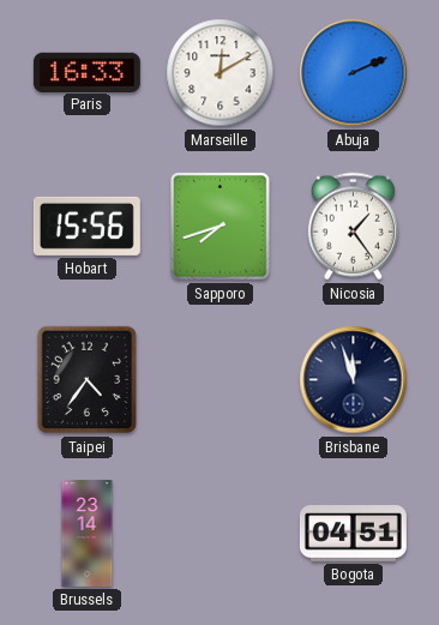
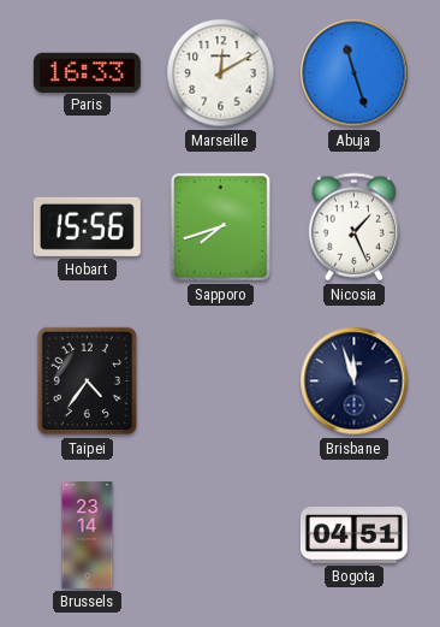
Abuja: 2:11 -> 11:27
Nicosia: 1:24 -> 1:26
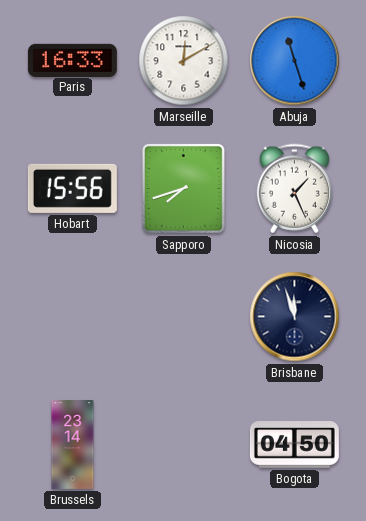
Taipei: 4:36 -> none
Bogota: 04:51 -> 04:50
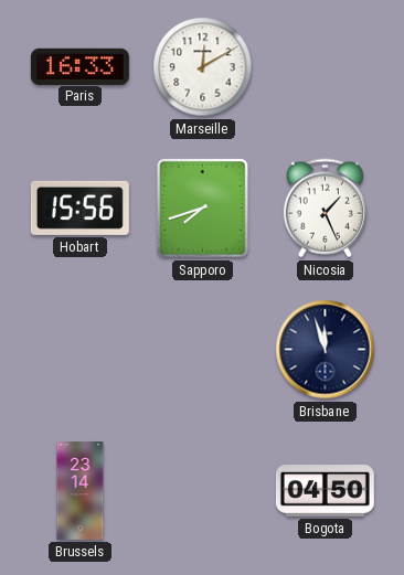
Abuja: 11:27 -> none
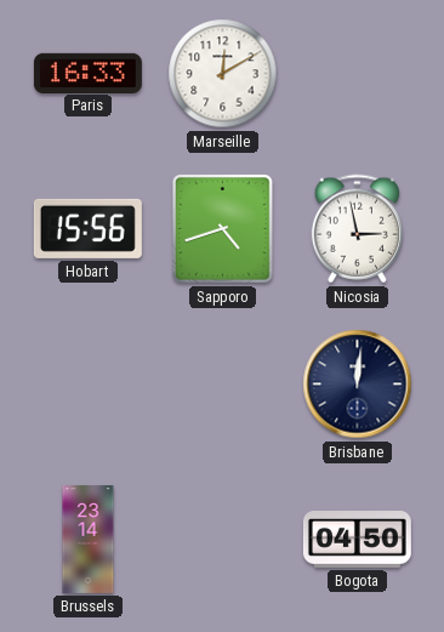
Sapporo: 7:42 -> 4:42
Nicosia: 1:26 -> 2:58
Brisbane: 11:57 -> 12:01
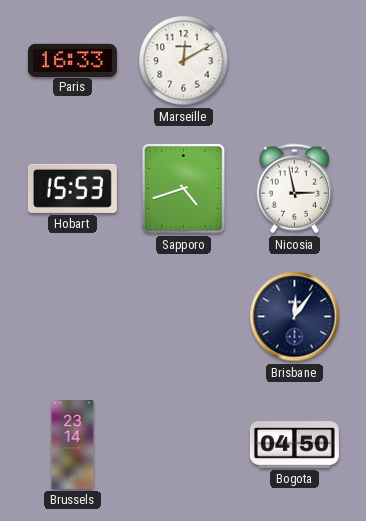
Hobart: 15:56 -> 15:53
Brisbane: 12:01 -> 12:06
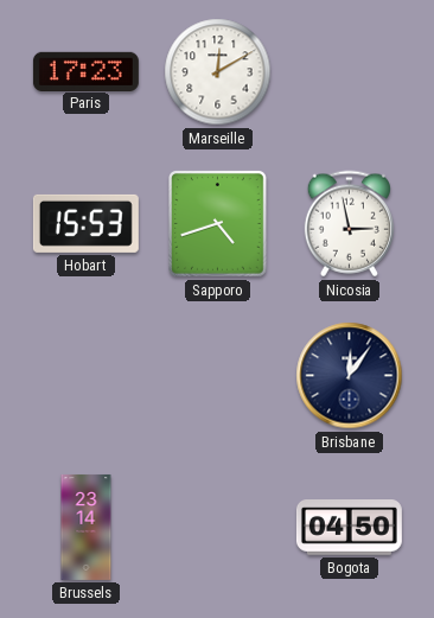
Paris: 16:33 -> 17:23
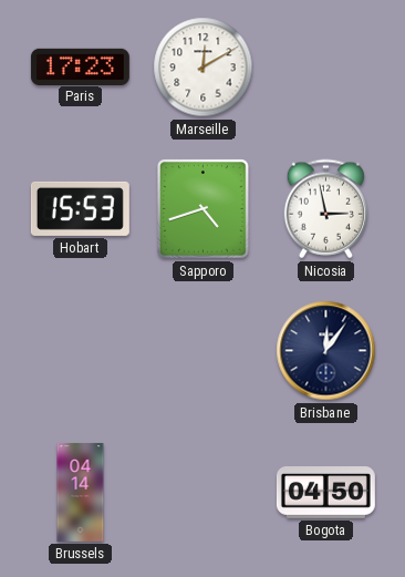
Brussels: 23:14 -> 04:14
